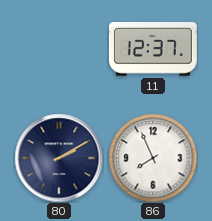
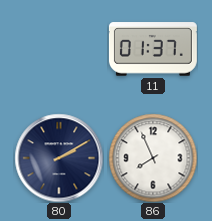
11: 12:37 -> 01:37
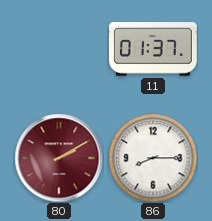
80 dial: navy -> burgundy
86: 7:56 -> 8:15
